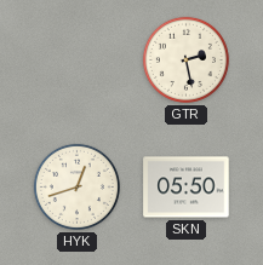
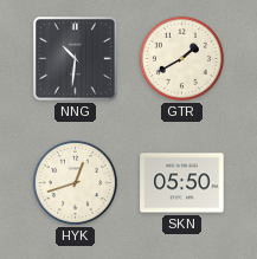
NNG: none -> 10:31
GTR: 2:28 -> 1:40
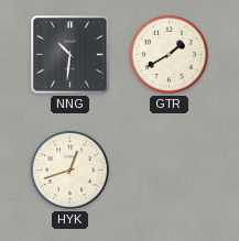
SKN: 05:50 -> none
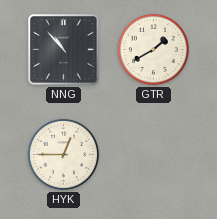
NNG: 10:31 -> 10:53
HYK: 12:42 -> 12:45
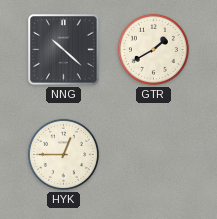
NNG: 10:53 -> 10:22
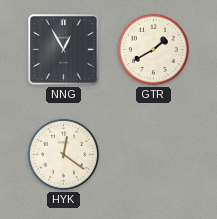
NNG: 10:22 -> 12:55
HYK: 12:45 -> 12:21
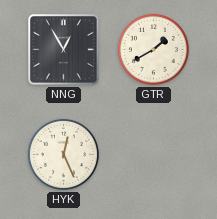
HYK: 12:21 -> 12:26
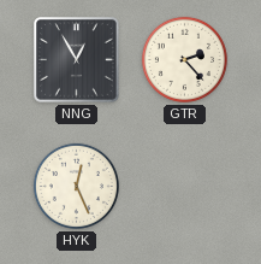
GTR: 1:40 -> 2:23
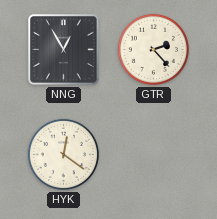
HYK: 12:26 -> 12:21
